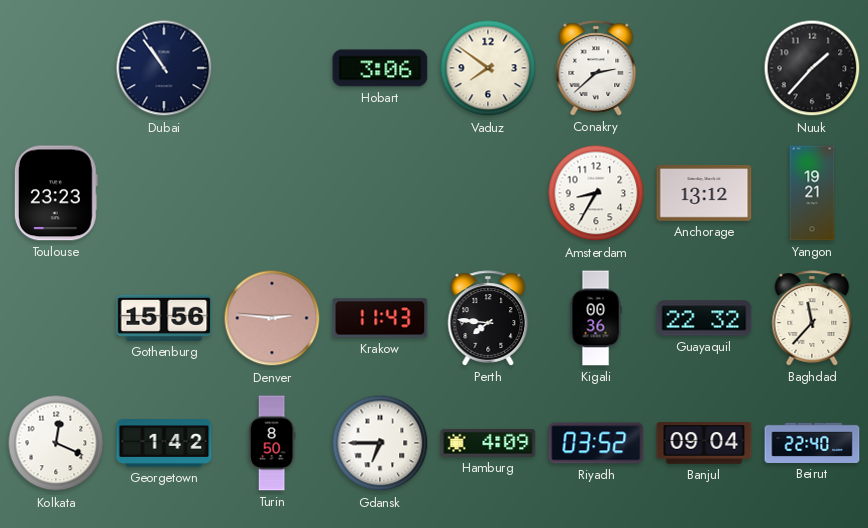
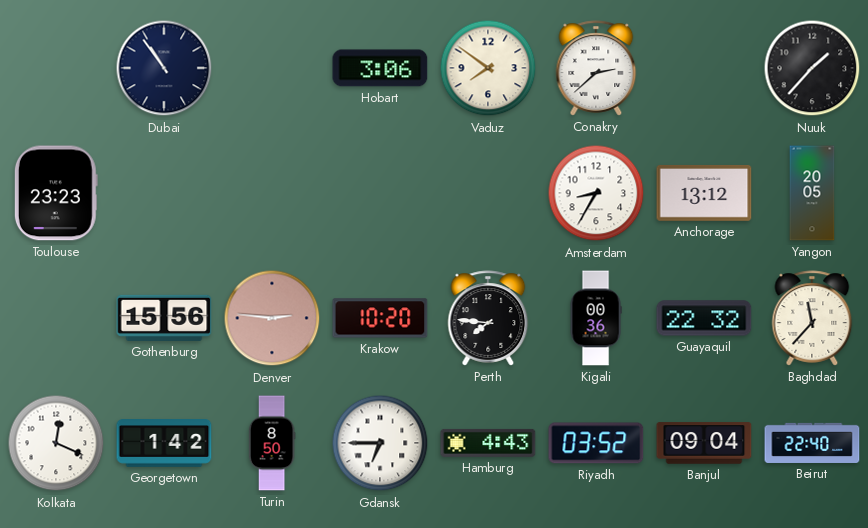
Yangon: 19:21 -> 20:05
Krakow: 11:43 -> 10:20
Hamburg: 4:09 -> 4:43
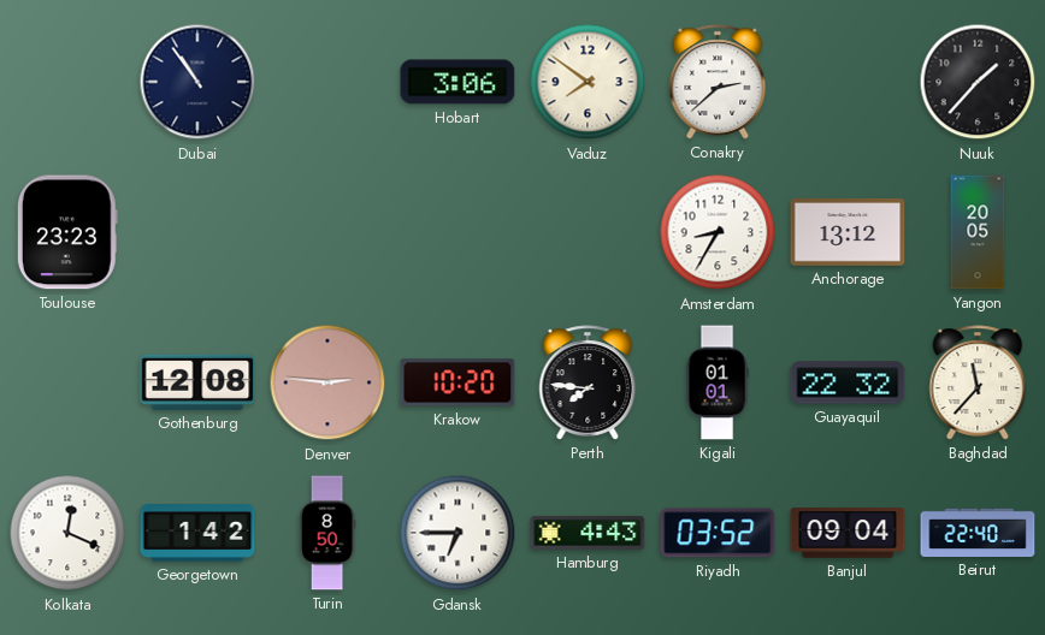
Gothenburg: 15:56 -> 12:08
Kigali: 00:36 -> 01:01
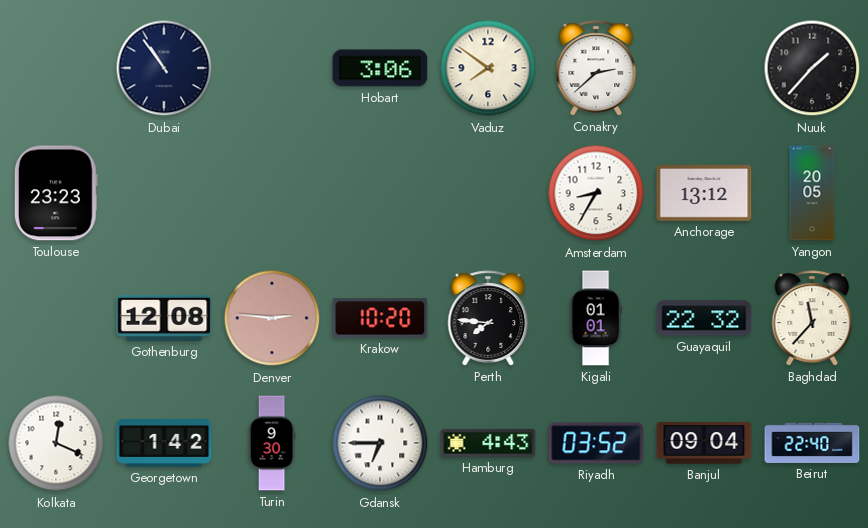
Turin: 8:50 -> 9:30
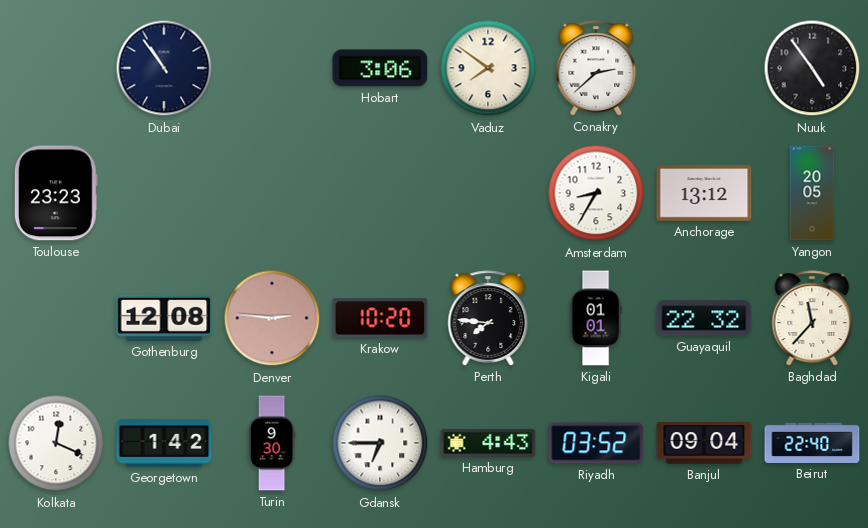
Nuuk: 1:37 -> 4:54
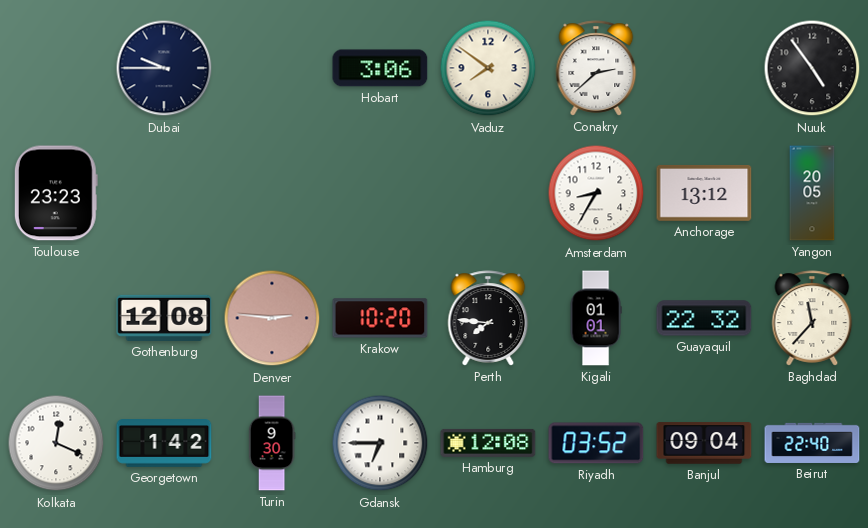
Dubai: 10:54 -> 9:45
Hamburg: 4:43 -> 12:08
